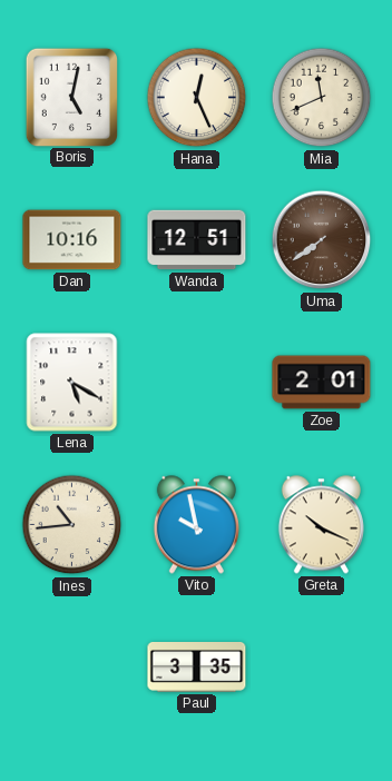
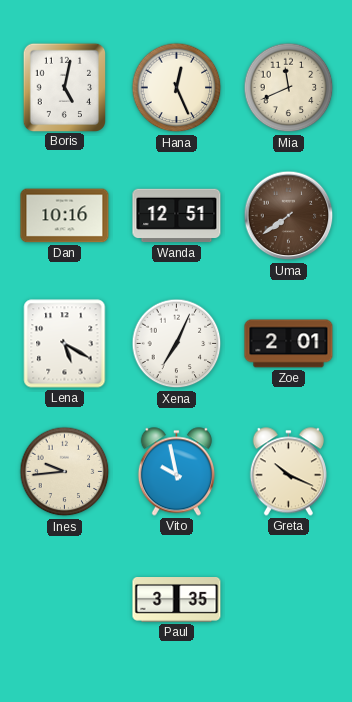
Xena: none -> 7:04
Ines: 10:44 -> 9:44
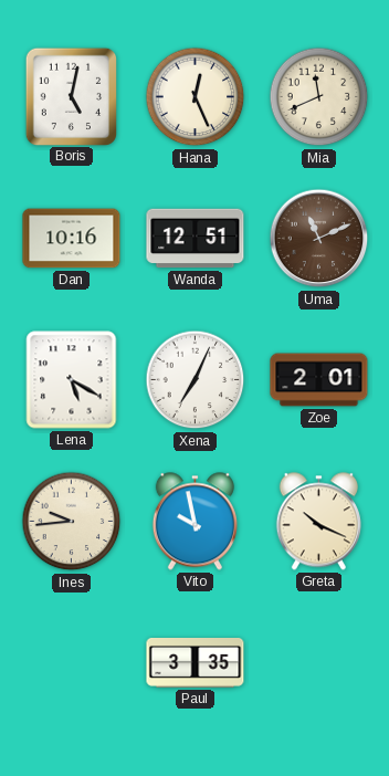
Uma: 7:39 -> 11:11
